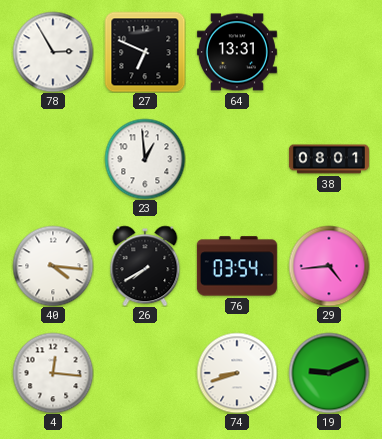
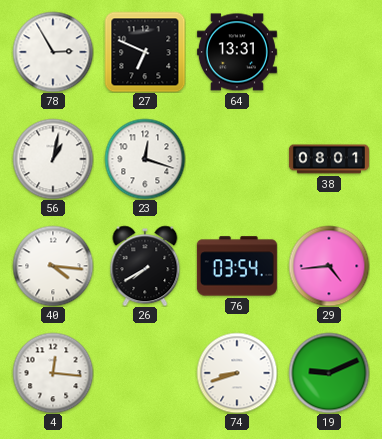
56: none -> 1:02
23: 12:59 -> 12:18
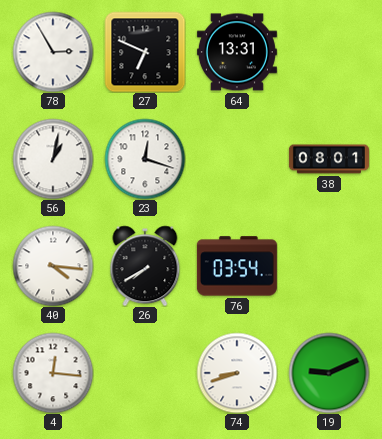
29: 4:44 -> none
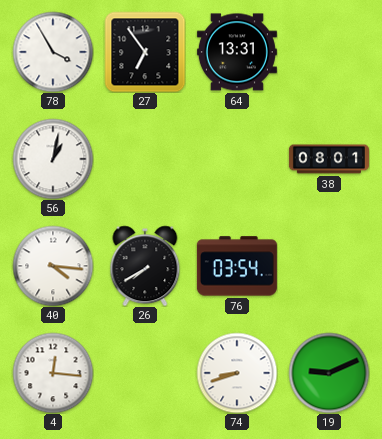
78: 2:55 -> 3:55
27: 6:49 -> 6:54
23: 12:18 -> none
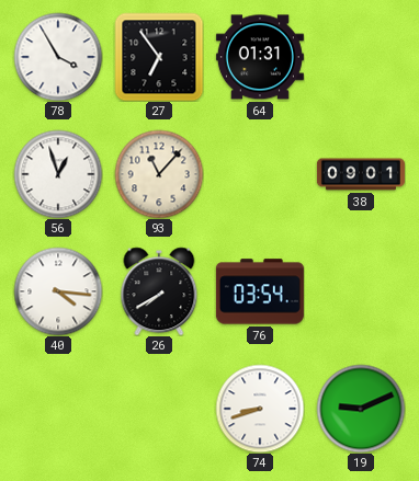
64: 13:31 -> 01:31
56: 1:02 -> 12:57
93: none -> 11:07
38: 08:01 -> 09:01
4: 12:16 -> none
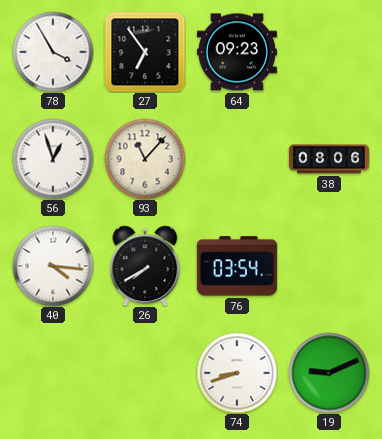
64: 01:31 -> 09:23
38: 09:01 -> 08:06
